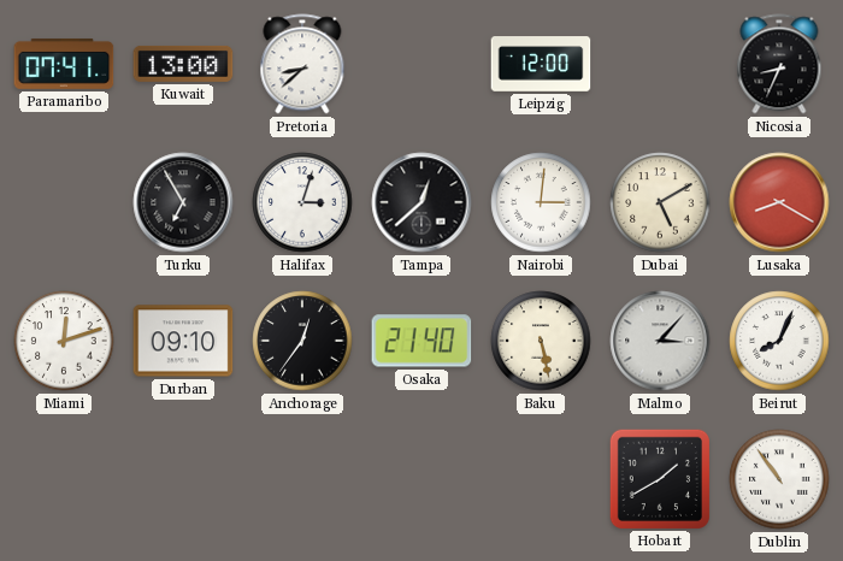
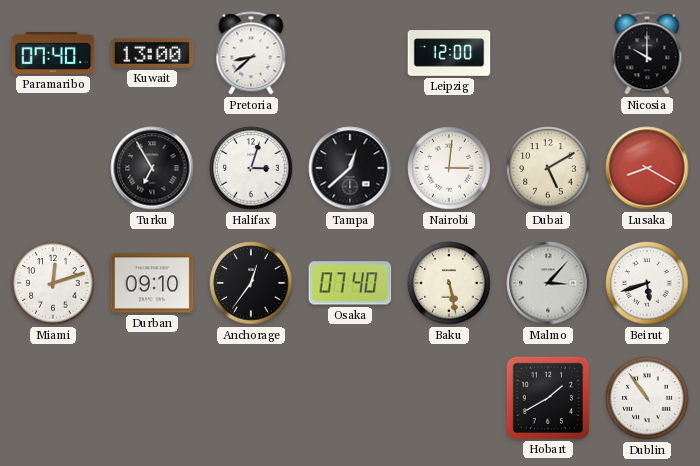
Paramaribo: 07:41 -> 07:40
Nicosia: 8:34 -> 10:00
Osaka: 21:40 -> 07:40
Beirut: 8:04 -> 5:42
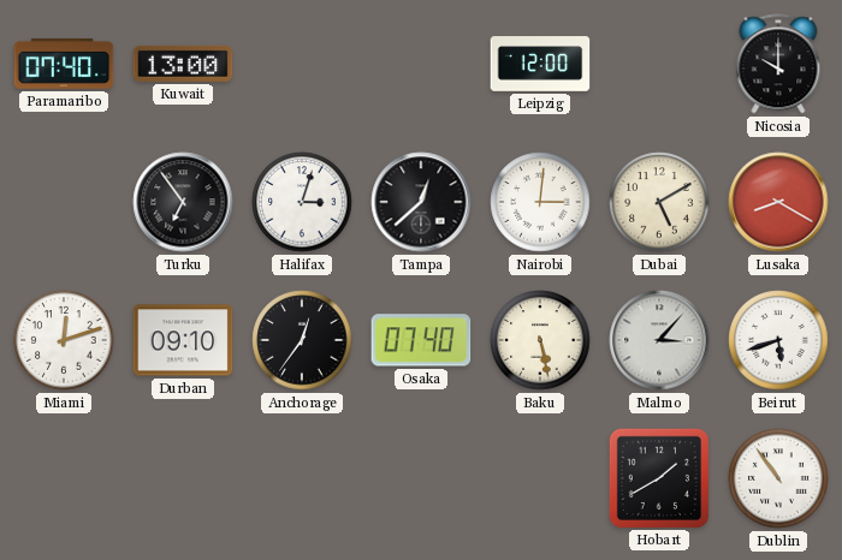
Pretoria: 8:38 -> none
Turku: 6:55 -> 6:54
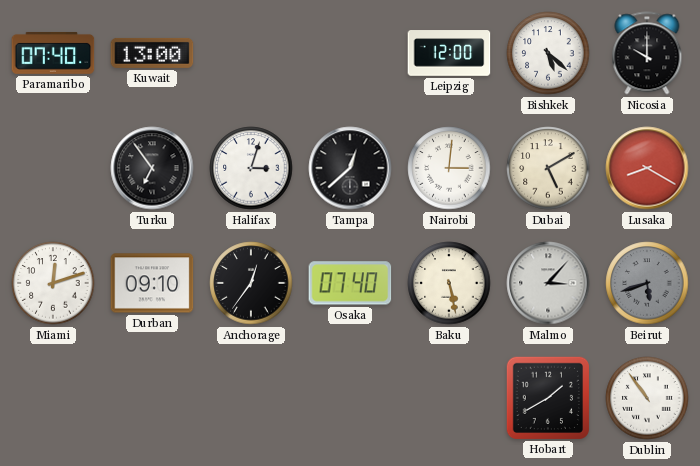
Bishkek: none -> 5:22
Beirut dial: white -> grey
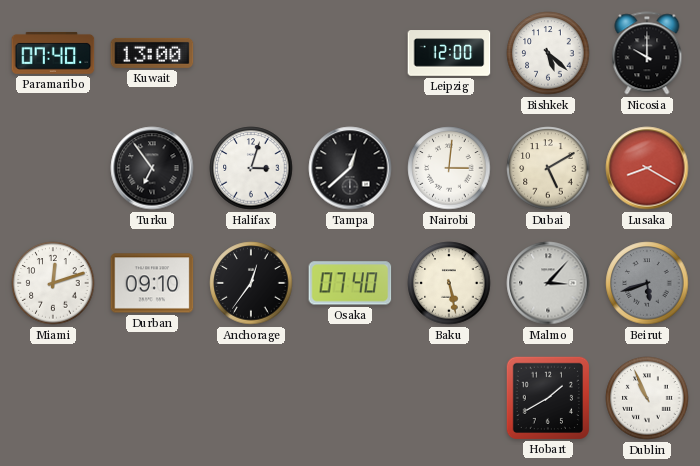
Dublin: 10:54 -> 10:56
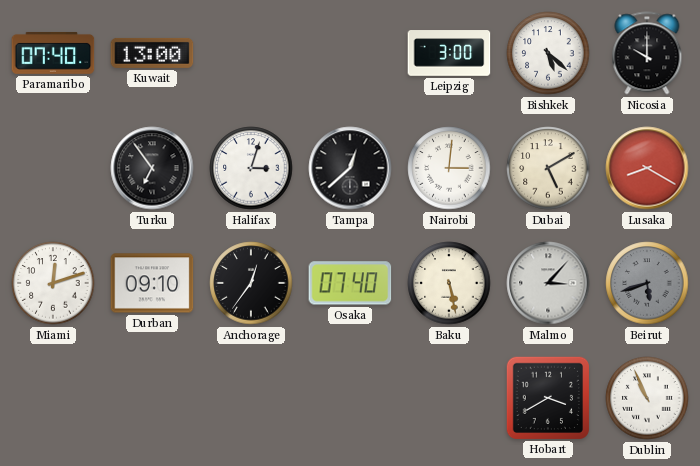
Leipzig: 12:00 -> 3:00
Hobart: 1:40 -> 3:40
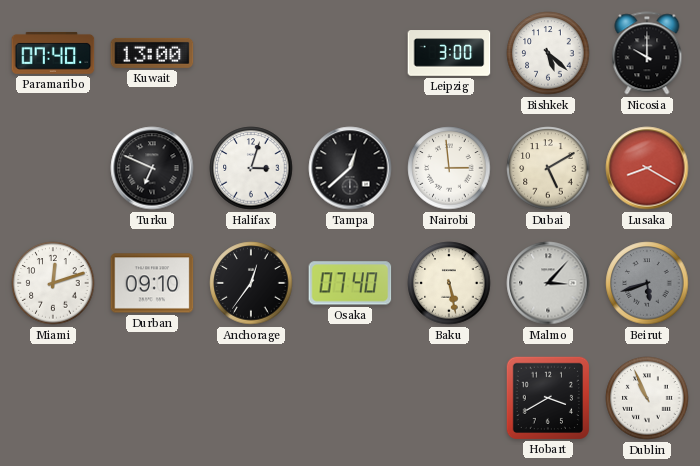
Turku: 6:54 -> 6:49
Nairobi: 3:01 -> 2:59
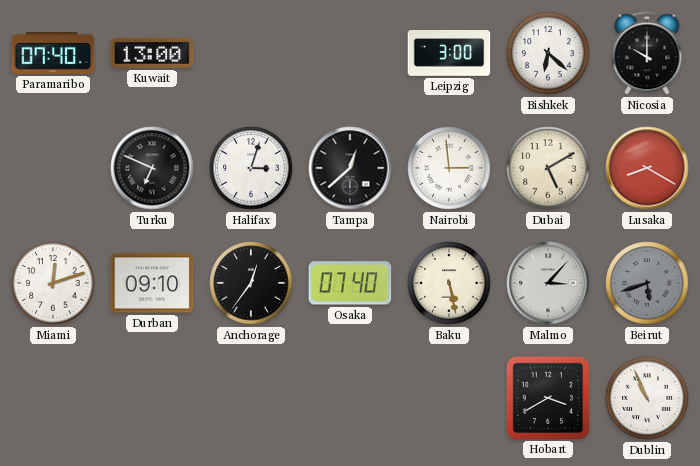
Bishkek: 5:22 -> 6:22
